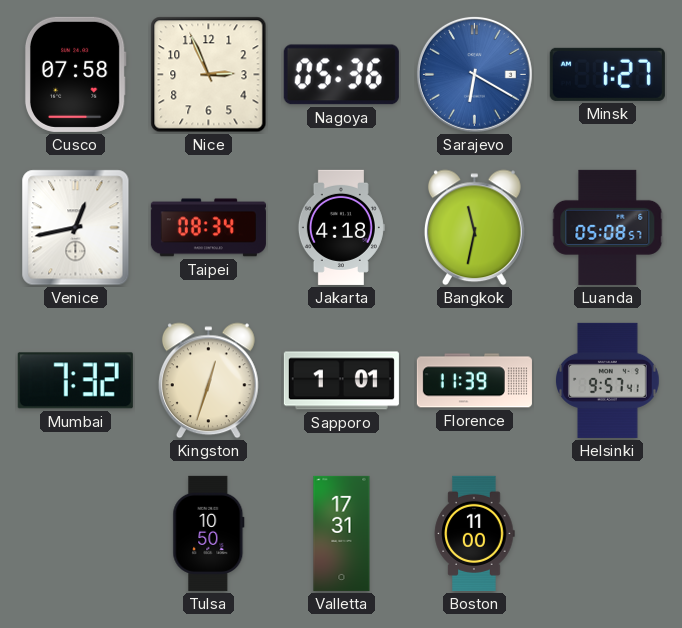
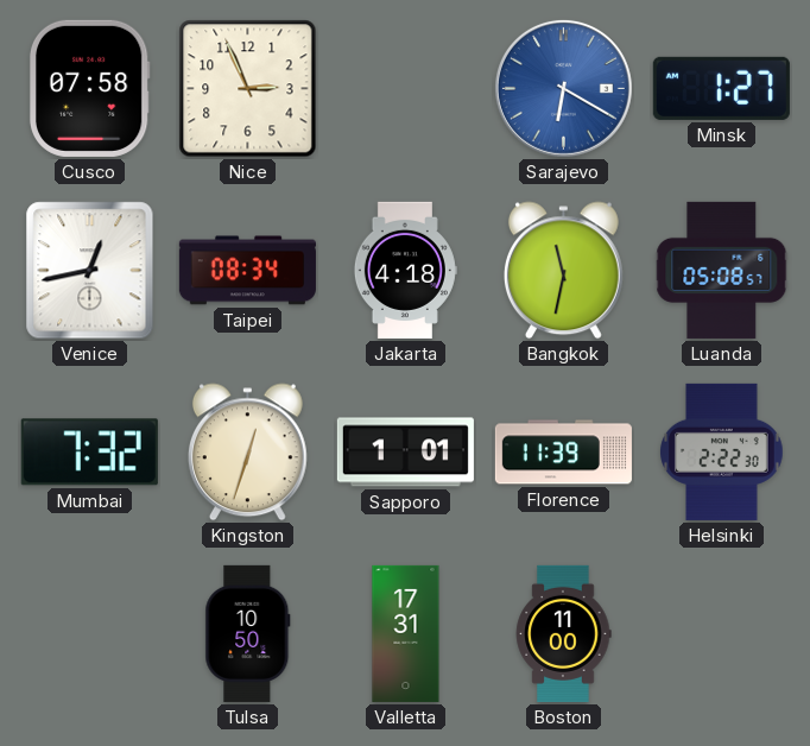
Nagoya: 05:36 -> none
Helsinki: 9:57 -> 2:22
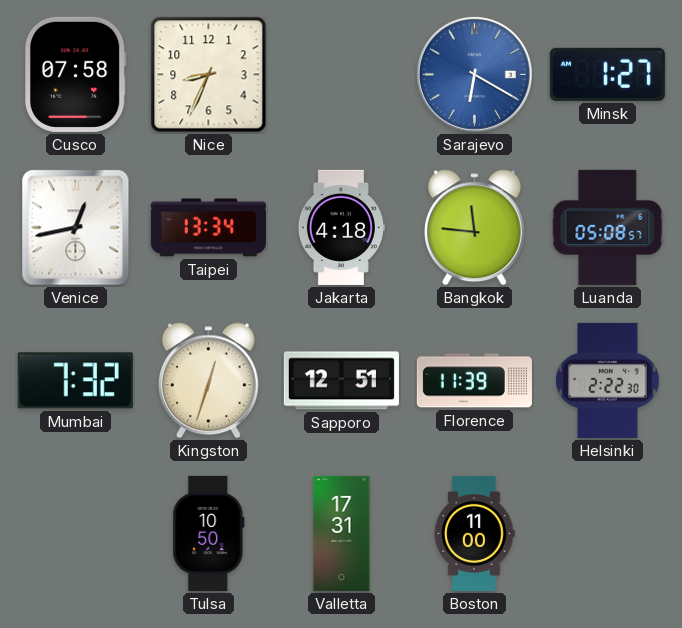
Nice: 2:56 -> 8:34
Taipei: 08:34 -> 13:34
Bangkok: 11:32 -> 11:46
Sapporo: 1:01 -> 12:51
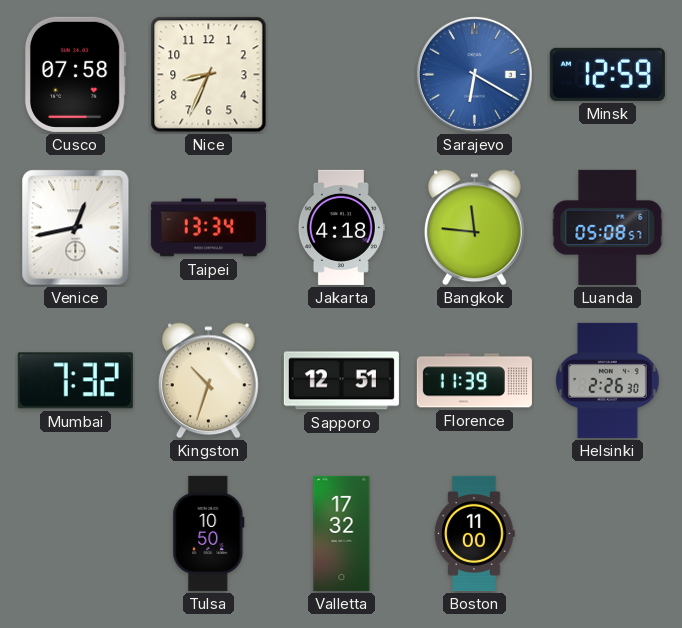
Minsk: 1:27 -> 12:59
Kingston: 12:33 -> 10:33
Helsinki: 2:22 -> 2:26
Valletta: 17:31 -> 17:32
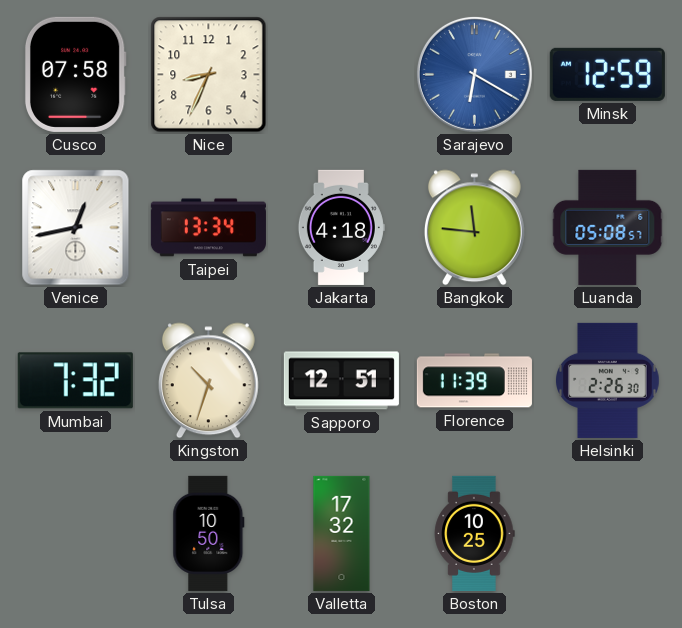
Boston: 11:00 -> 10:25
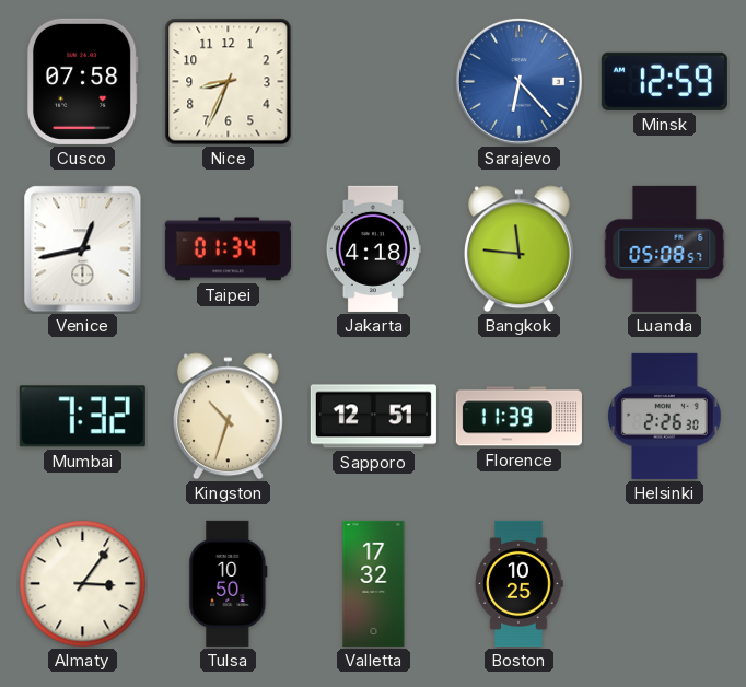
Sarajevo: 6:20 -> 6:23
Taipei: 13:34 -> 01:34
Almaty: none -> 3:06
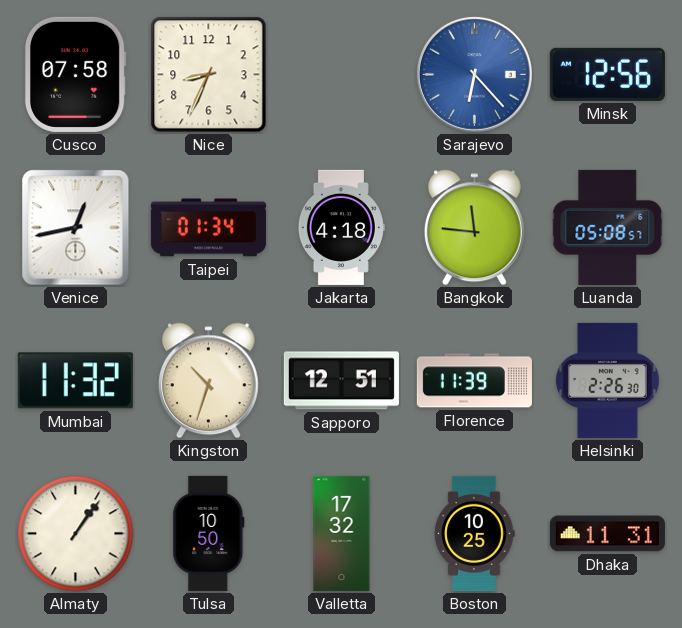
Minsk: 12:59 -> 12:56
Mumbai: 7:32 -> 11:32
Almaty: 3:06 -> 1:06
Dhaka: none -> 11:31
